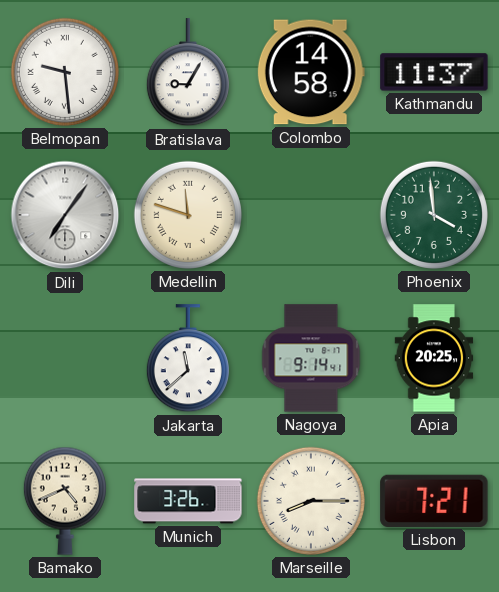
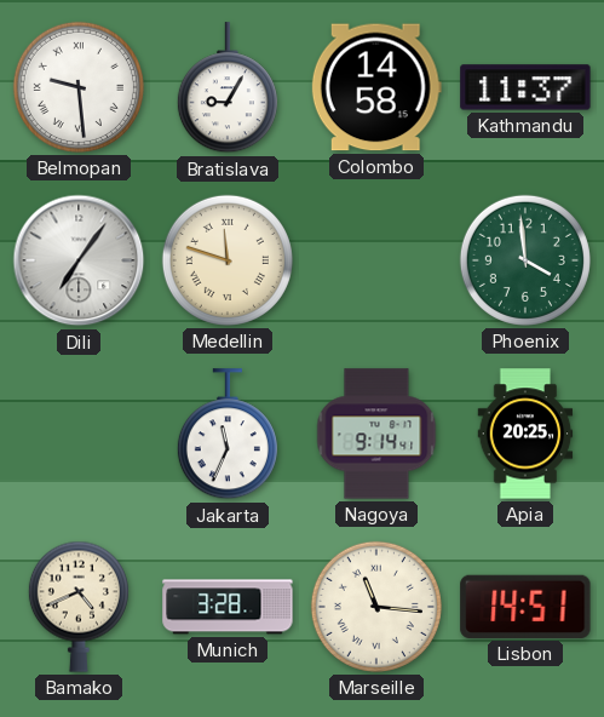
Jakarta: 11:38 -> 11:34
Munich: 3:26 -> 3:28
Marseille: 8:15 -> 11:16
Lisbon: 7:21 -> 14:51
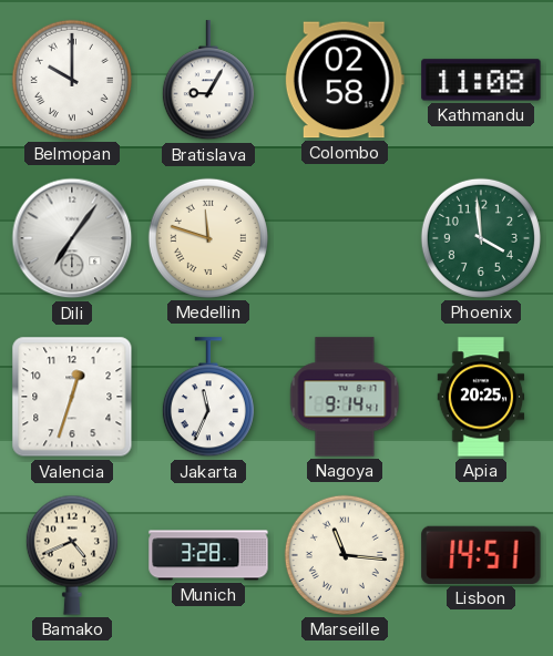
Belmopan: 9:29 -> 10:00
Colombo: 14:58 -> 02:58
Kathmandu: 11:37 -> 11:08
Valencia: none -> 12:33
